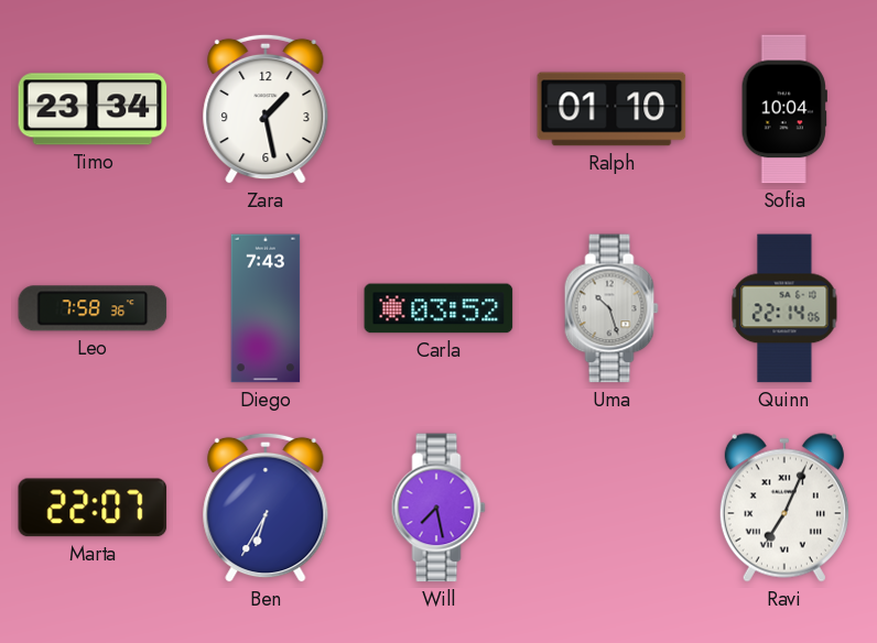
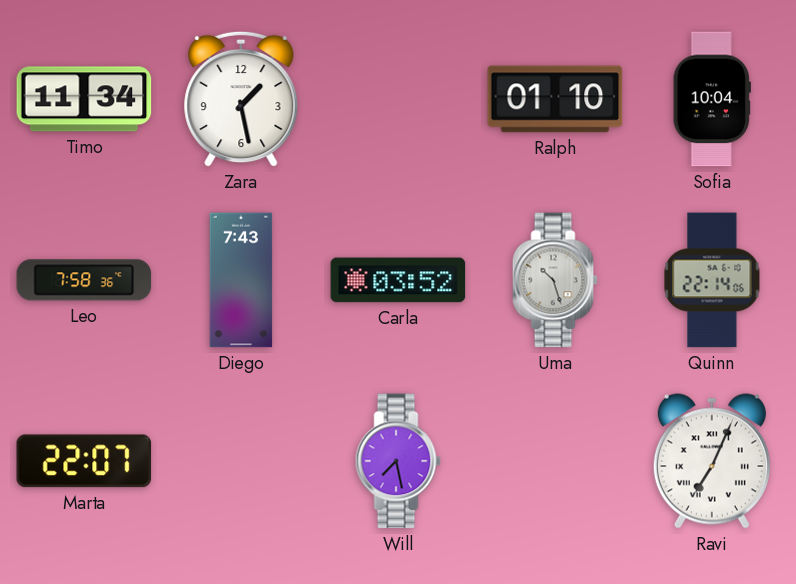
Timo: 23:34 -> 11:34
Ben: 6:35 -> none
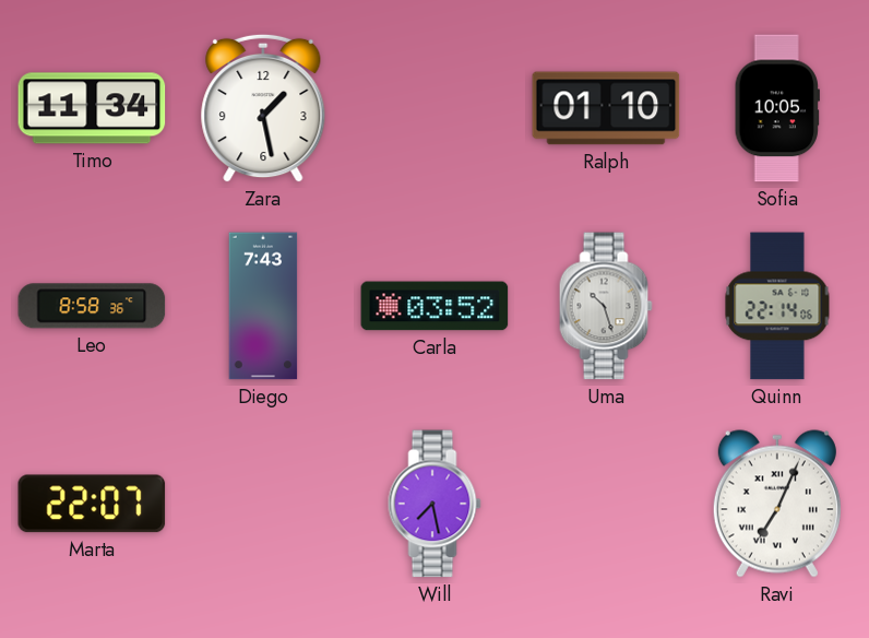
Sofia: 10:04 -> 10:05
Leo: 7:58 -> 8:58
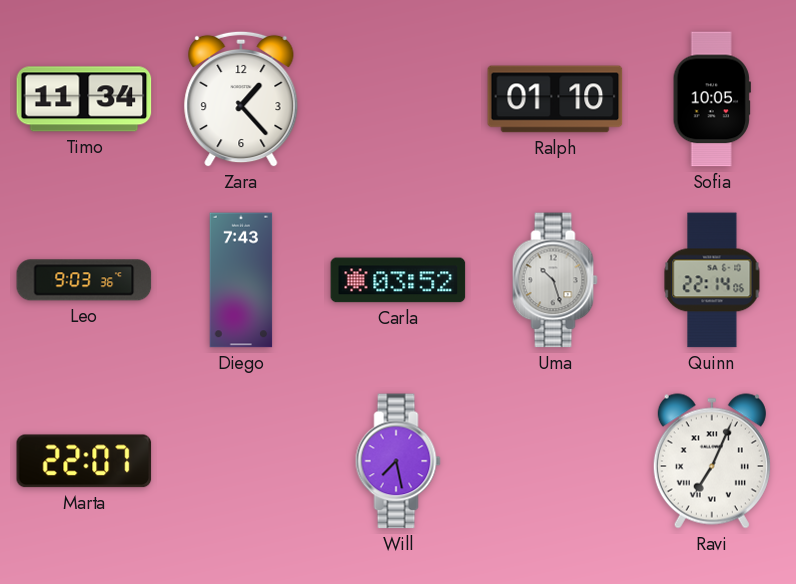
Zara: 1:28 -> 1:23
Leo: 8:58 -> 9:03
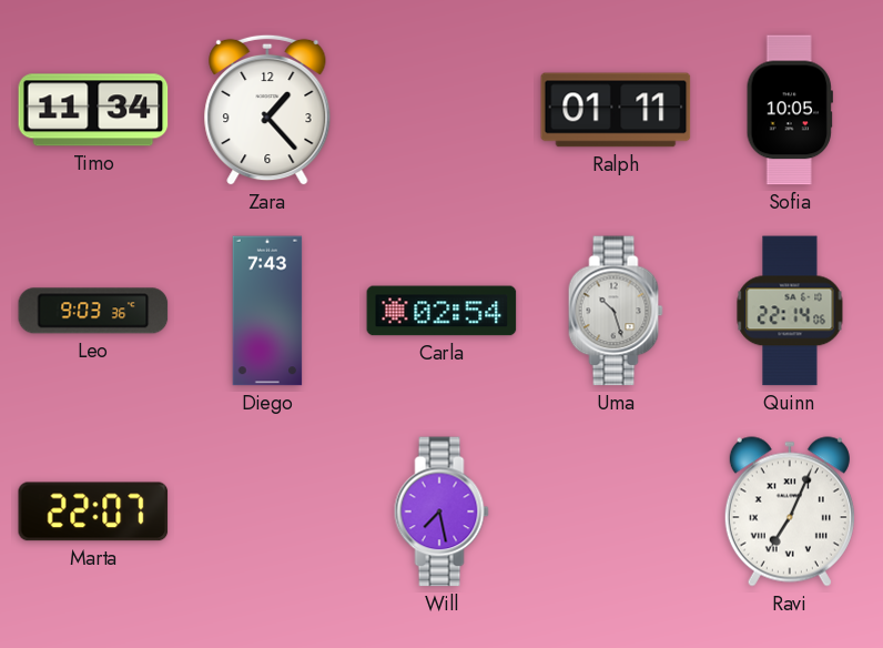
Ralph: 01:10 -> 01:11
Carla: 03:52 -> 02:54
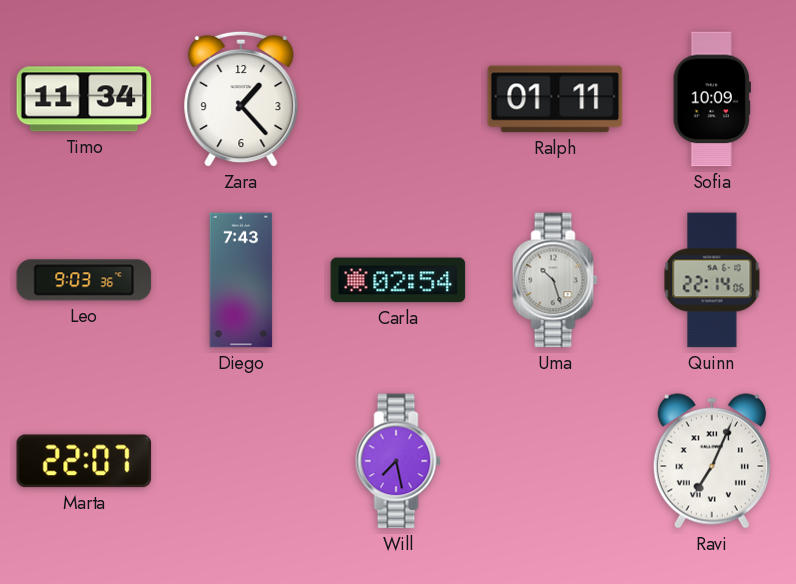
Sofia: 10:05 -> 10:09
